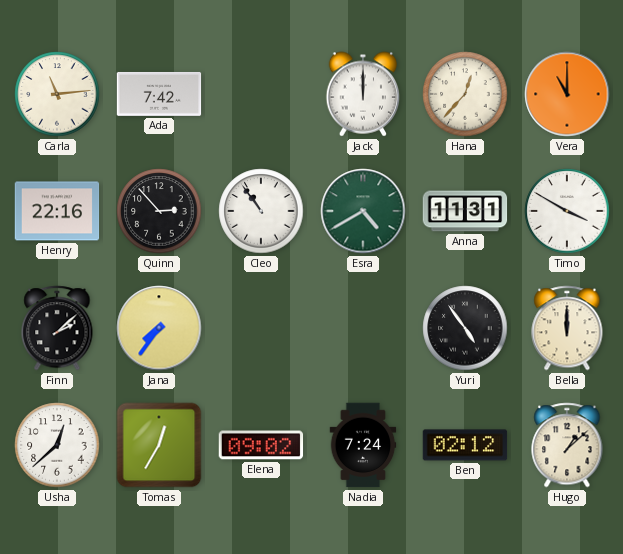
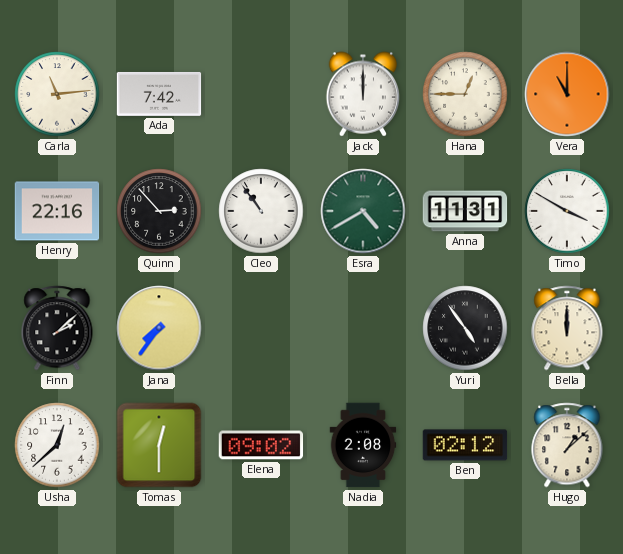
Hana: 12:37 -> 12:45
Tomas: 12:35 -> 12:30
Nadia: 7:24 -> 2:08
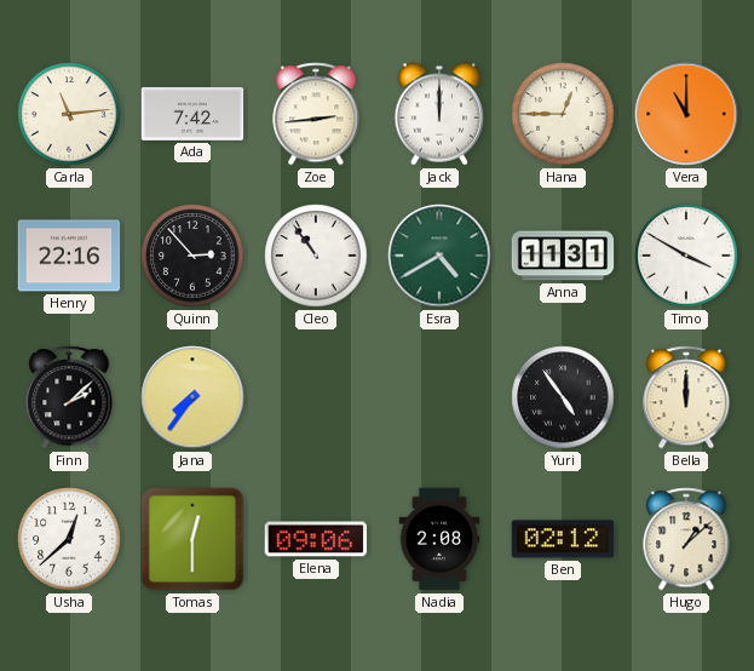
Zoe: none -> 2:44
Elena: 09:02 -> 09:06
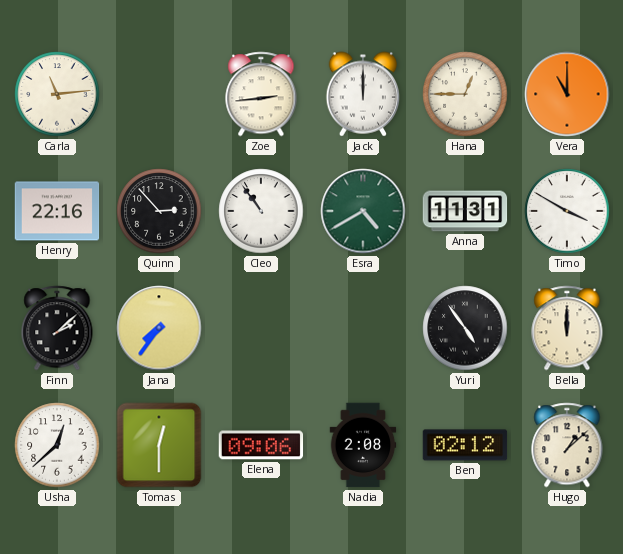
Ada: 7:42 -> none
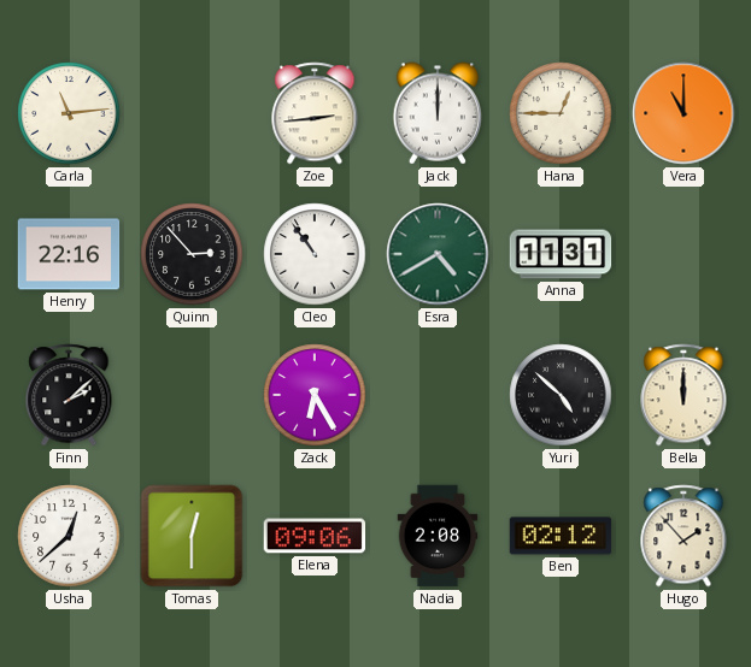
Timo: 3:50 -> none
Jana: 7:36 -> none
Zack: none -> 6:25
Yuri: 4:54 -> 4:52
Hugo: 1:08 -> 1:53
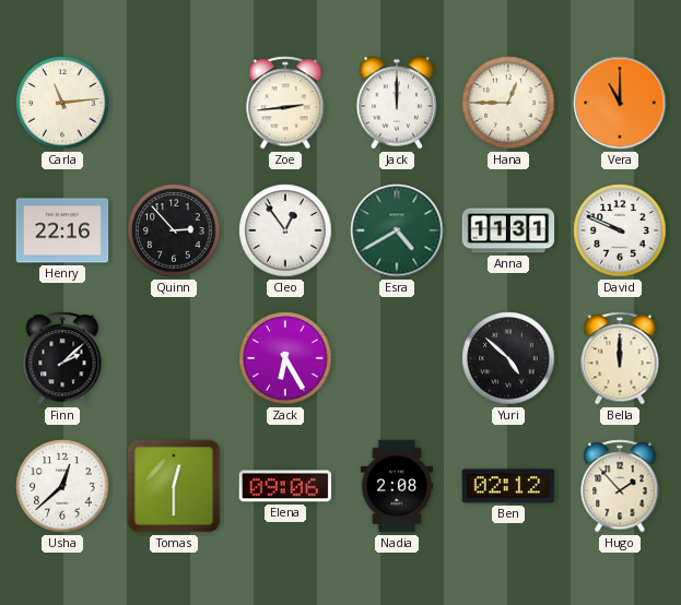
Cleo: 10:54 -> 12:54
David: none -> 9:49
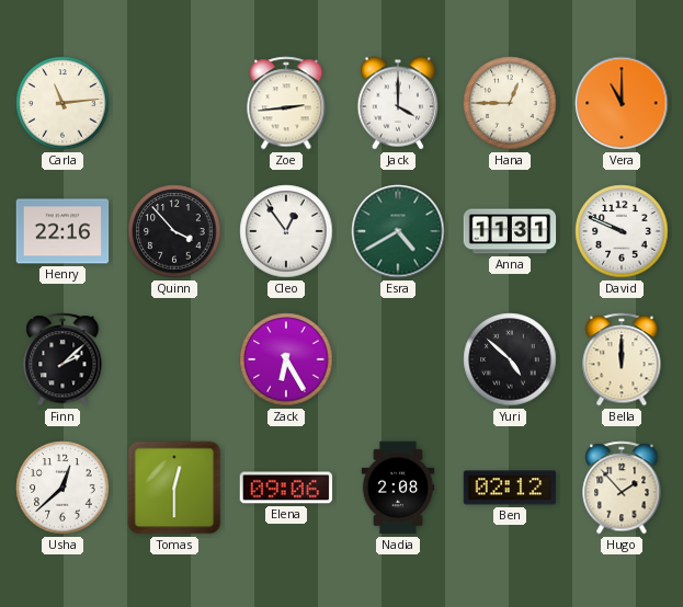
Jack: 12:00 -> 4:00
Quinn: 2:53 -> 3:53
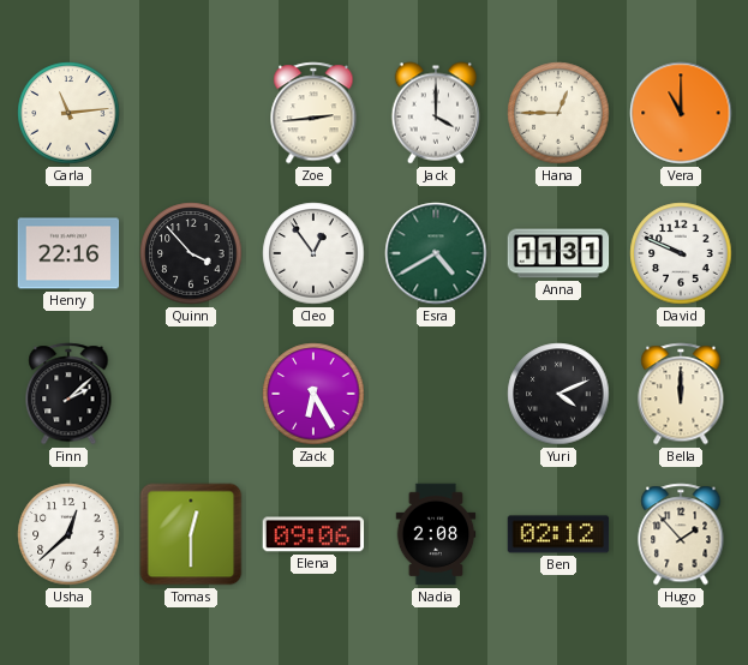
Yuri: 4:52 -> 4:11
